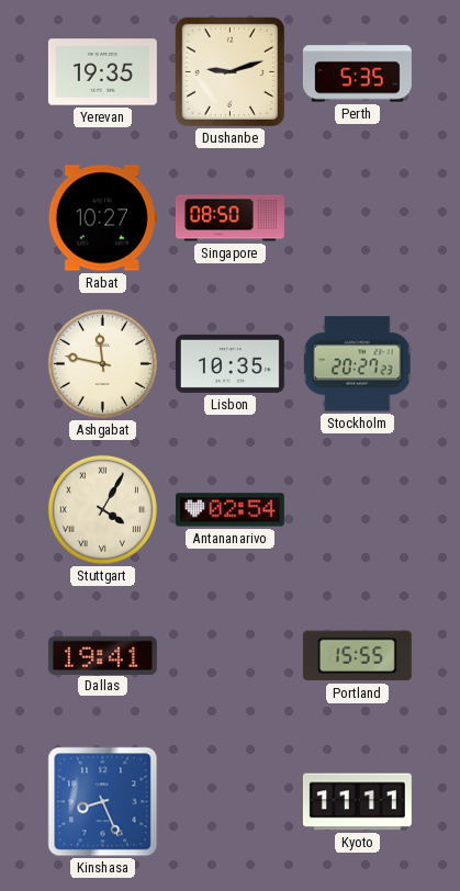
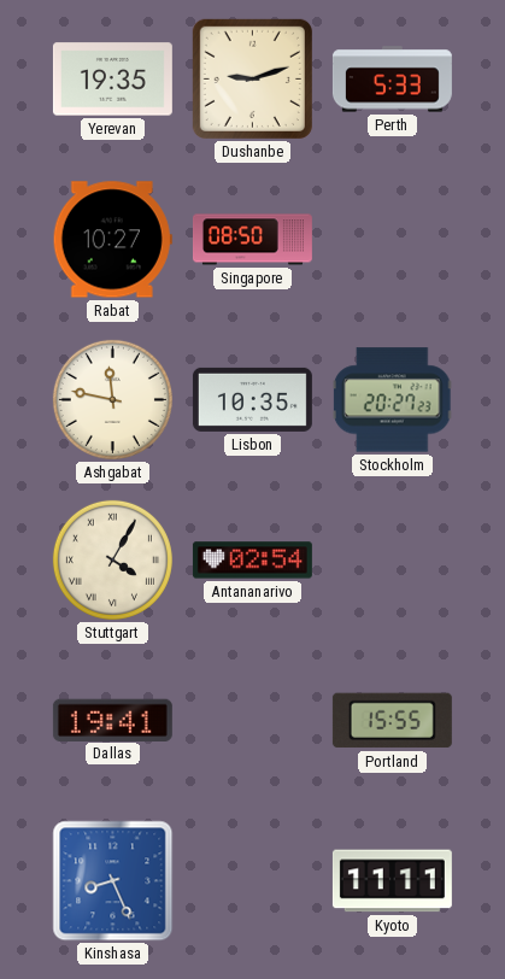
Perth: 5:35 -> 5:33
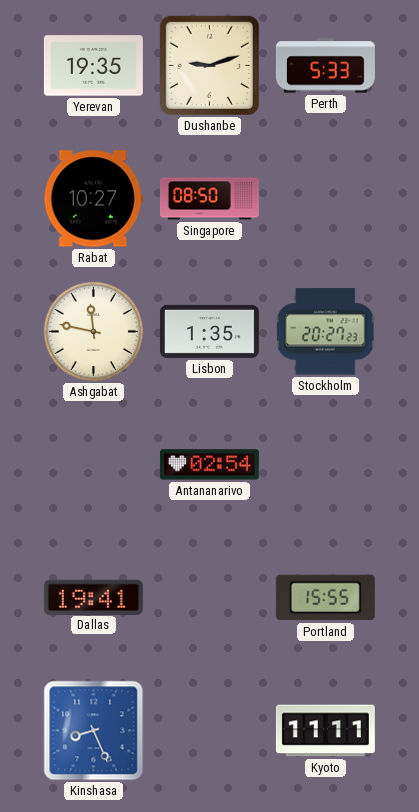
Lisbon: 10:35 -> 1:35
Stuttgart: 4:05 -> none
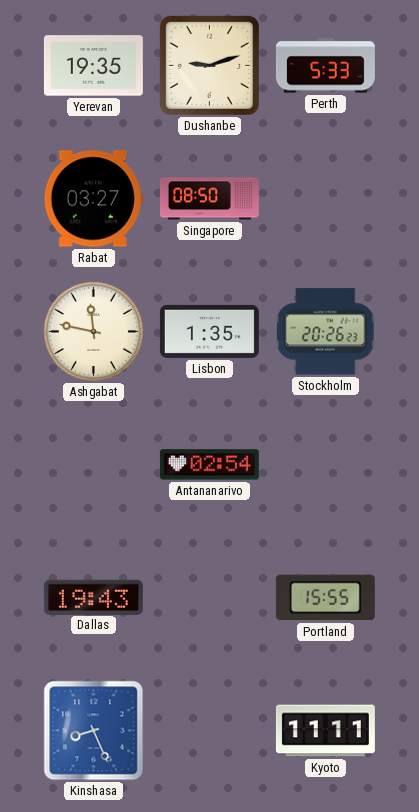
Rabat: 10:27 -> 03:27
Stockholm: 20:27 -> 20:26
Dallas: 19:41 -> 19:43
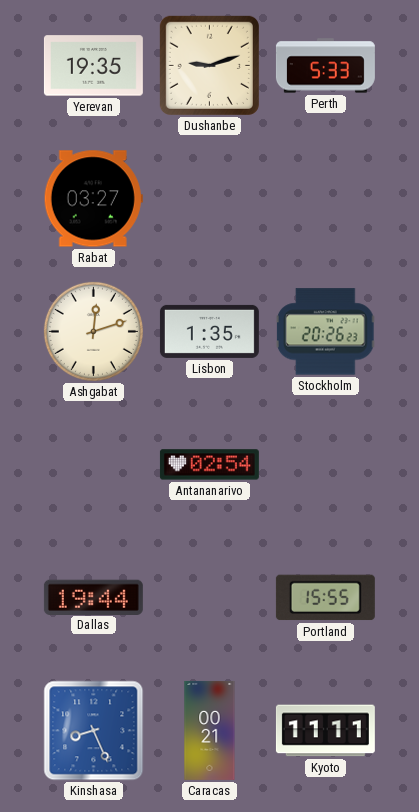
Singapore: 08:50 -> none
Ashgabat: 11:47 -> 12:12
Dallas: 19:43 -> 19:44
Caracas: none -> 00:21
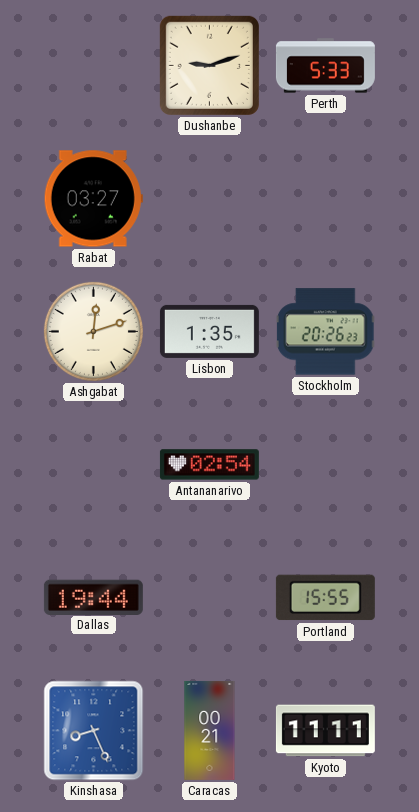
Yerevan: 19:35 -> none
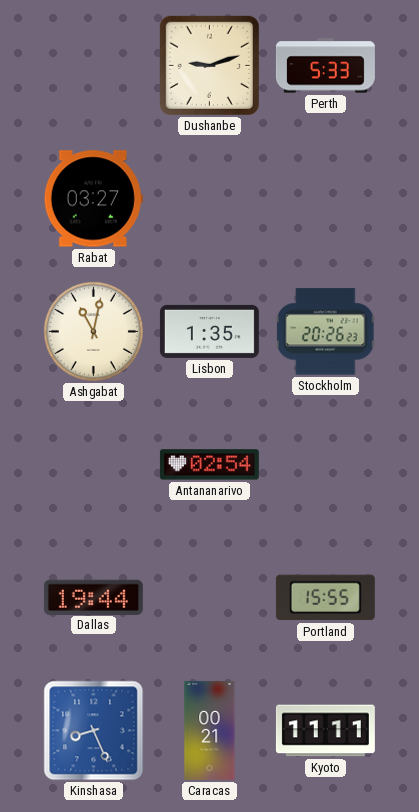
Ashgabat: 12:12 -> 11:02
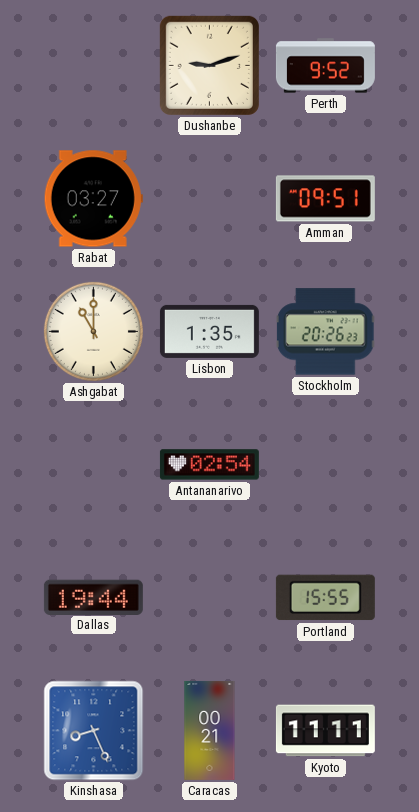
Perth: 5:33 -> 9:52
Amman: none -> 09:51
Ashgabat: 11:02 -> 11:00
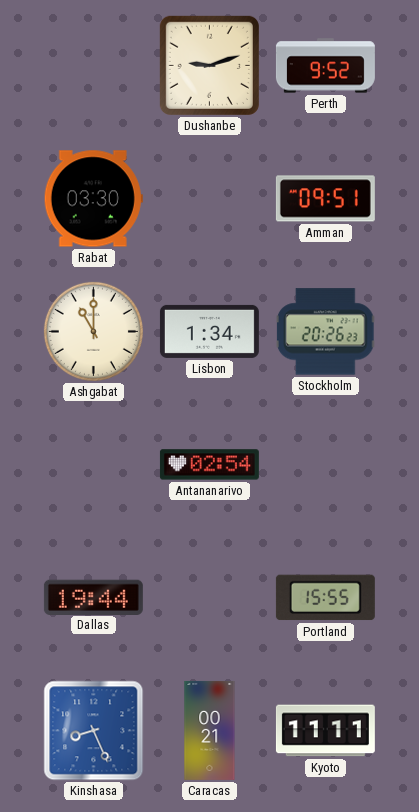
Rabat: 03:27 -> 03:30
Lisbon: 1:35 -> 1:34
